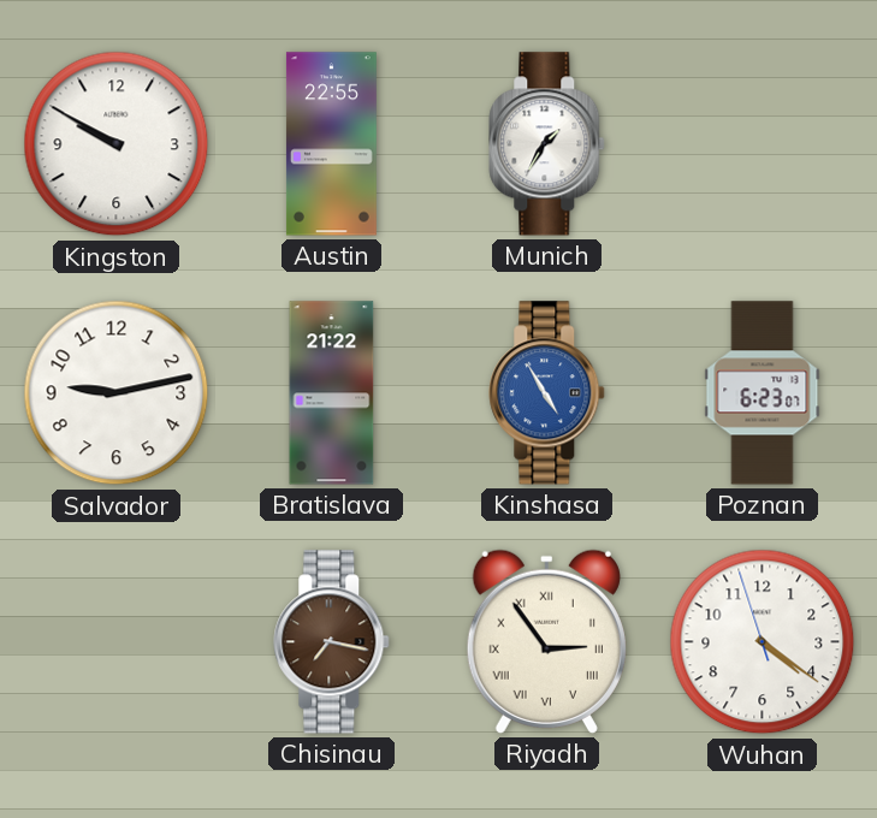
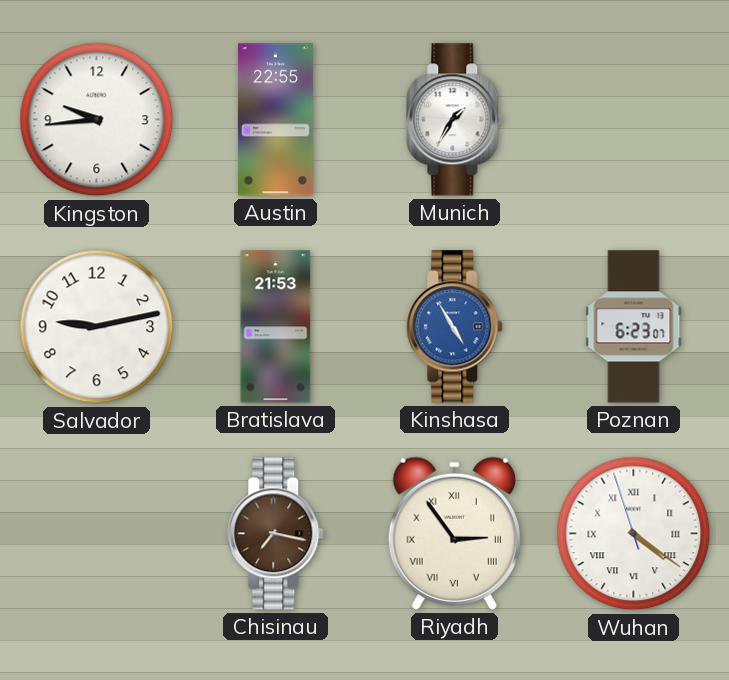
Kingston: 9:50 -> 9:44
Bratislava: 21:22 -> 21:53
Wuhan numerals: Arabic -> Roman
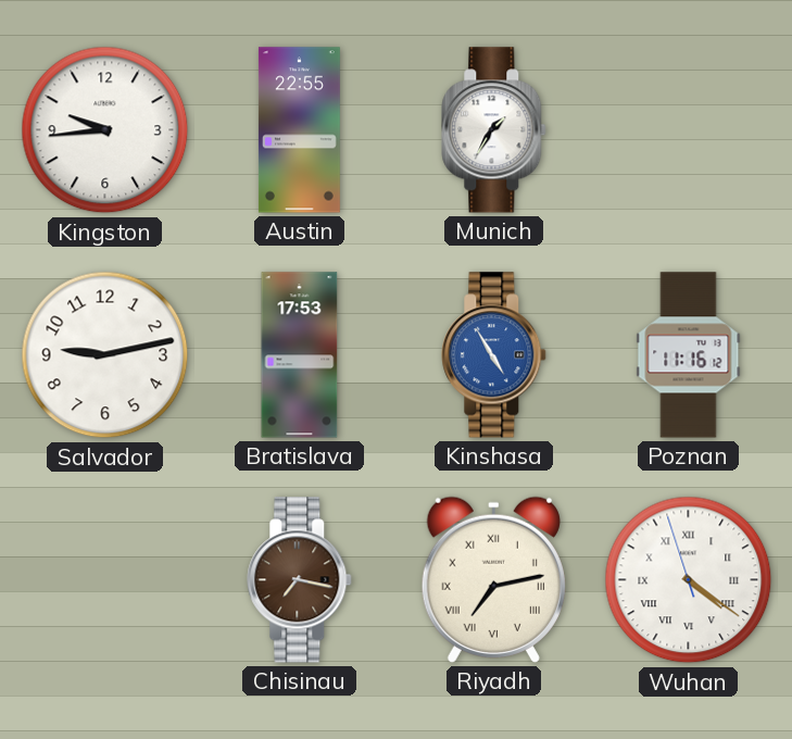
Bratislava: 21:53 -> 17:53
Poznan: 6:23 -> 11:16
Riyadh: 2:54 -> 7:13
